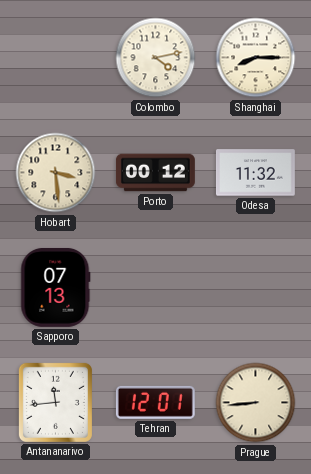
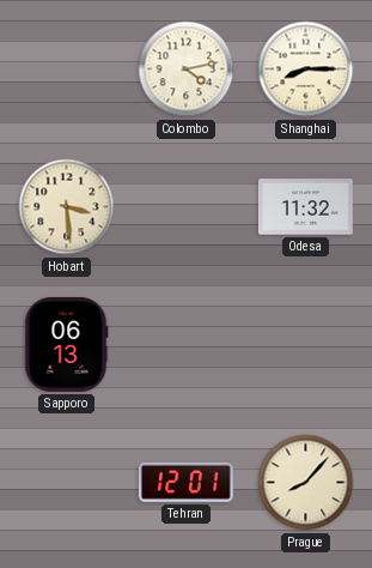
Porto: 00:12 -> none
Sapporo: 07:13 -> 06:13
Antananarivo: 11:44 -> none
Prague: 8:44 -> 8:07
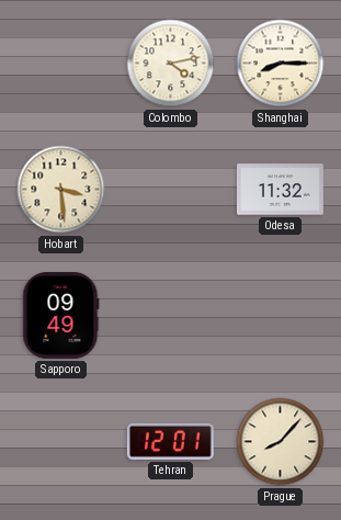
Sapporo: 06:13 -> 09:49
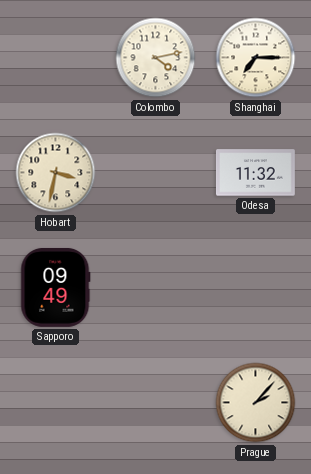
Shanghai: 8:15 -> 7:15
Hobart: 3:29 -> 3:32
Tehran: 12:01 -> none
Prague: 8:07 -> 2:07
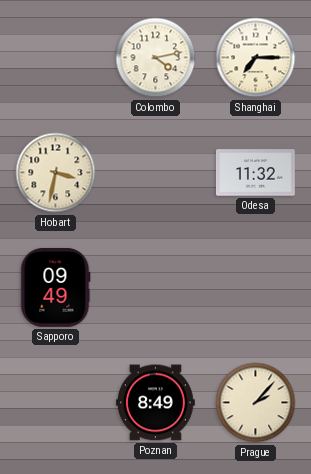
Poznan: none -> 8:49
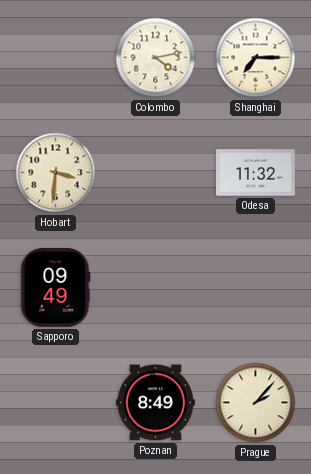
Hobart: 3:32 -> 3:31
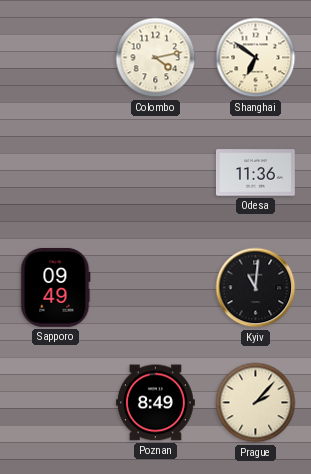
Shanghai: 7:15 -> 6:51
Hobart: 3:31 -> none
Odesa: 11:32 -> 11:36
Kyiv: none -> 11:01
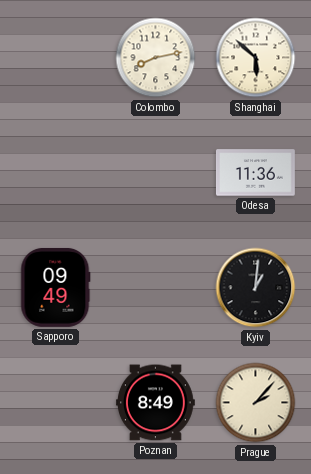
Colombo: 4:13 -> 8:13
Shanghai: 6:51 -> 5:52
Kyiv: 11:01 -> 1:01
